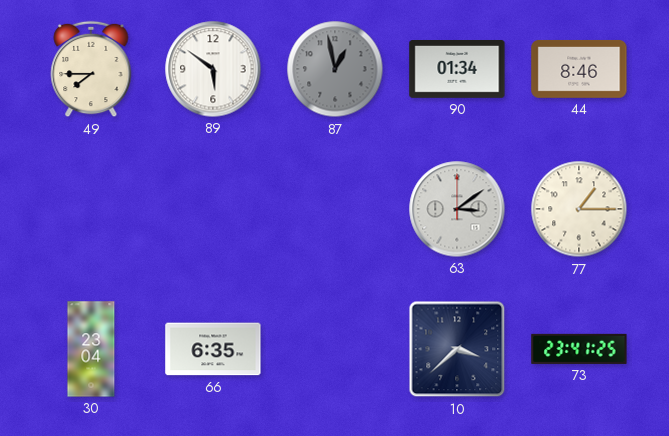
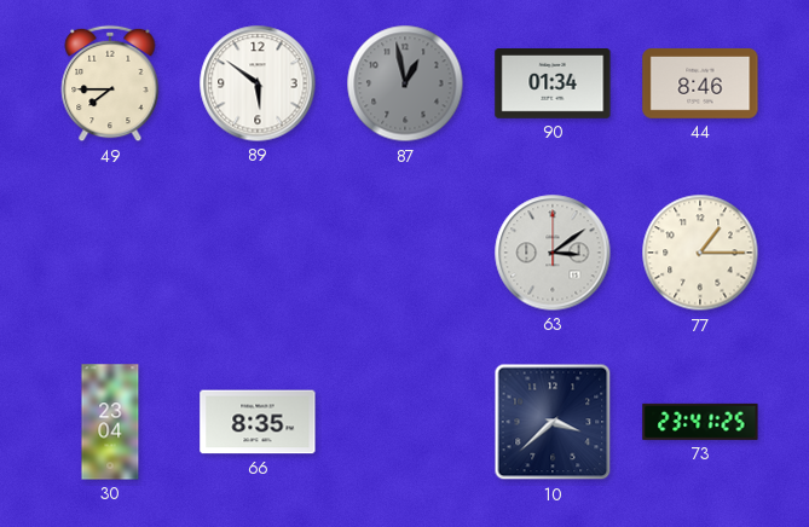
66: 6:35 -> 8:35
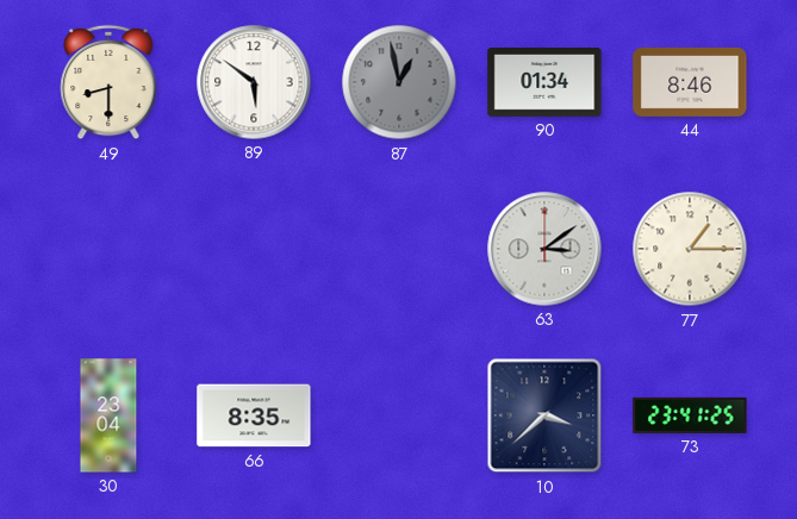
49: 7:45 -> 8:30
